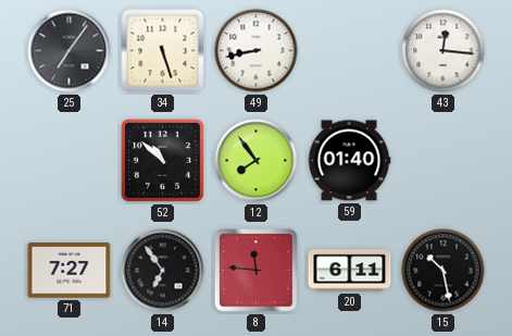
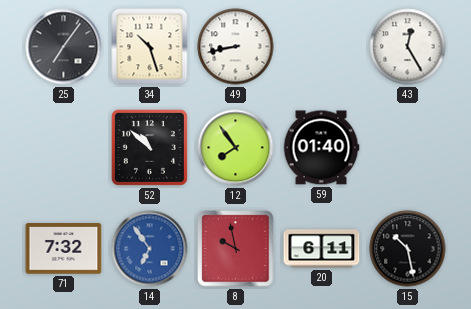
34: 5:27 -> 10:27
43: 12:16 -> 12:25
71: 7:27 -> 7:32
14 dial: black -> blue
8: 11:46 -> 9:58
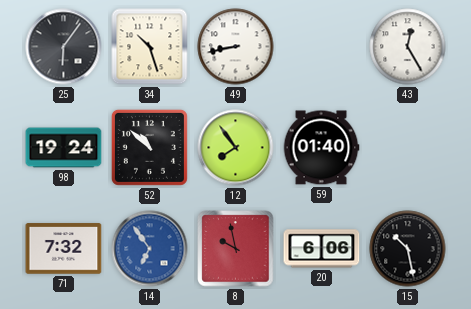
25: 7:06 -> 6:06
98: none -> 19:24
20: 6:11 -> 6:06
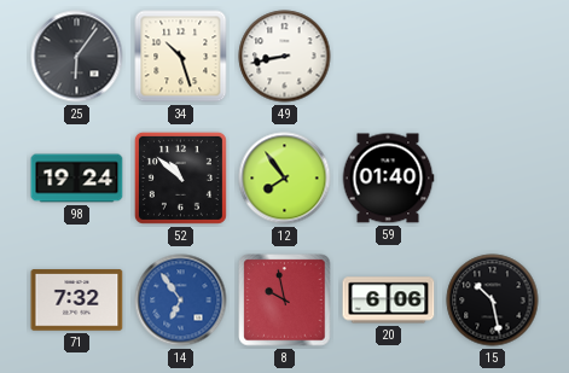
43: 12:25 -> none
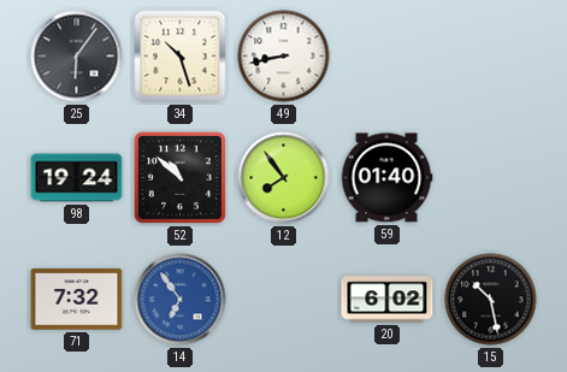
8: 9:58 -> none
20: 6:06 -> 6:02
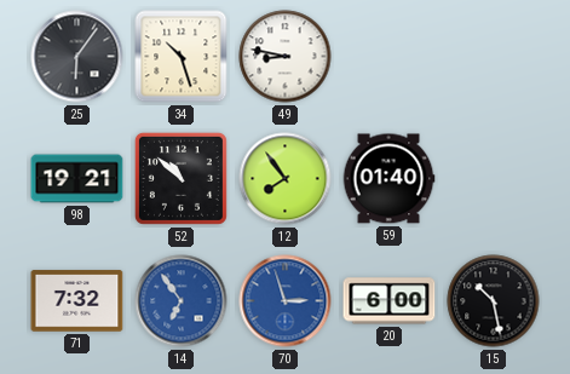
49: 8:43 -> 8:47
98: 19:24 -> 19:21
70: none -> 2:57
20: 6:02 -> 6:00
